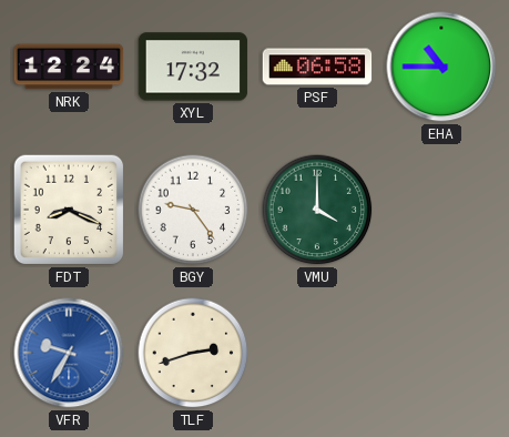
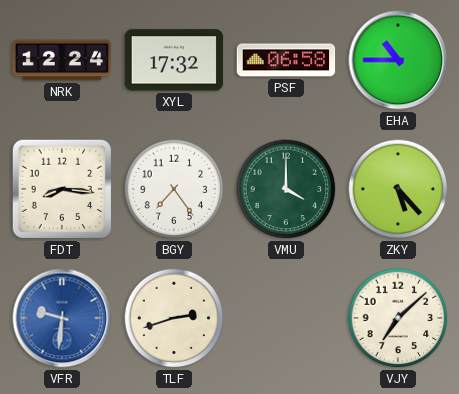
FDT: 8:19 -> 8:16
BGY: 9:24 -> 7:24
ZKY: none -> 5:23
VFR: 9:35 -> 9:31
VJY: none -> 7:08
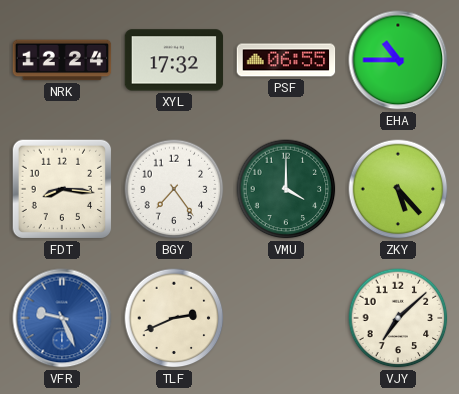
PSF: 06:58 -> 06:55
VFR: 9:31 -> 9:26
TLF: 2:42 -> 2:41
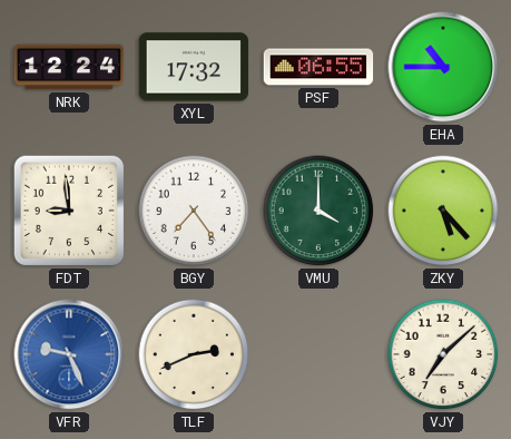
FDT: 8:16 -> 8:59
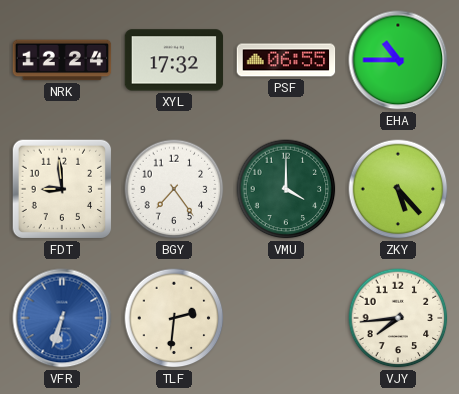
VFR: 9:26 -> 6:33
TLF: 2:41 -> 2:31
VJY: 7:08 -> 7:44
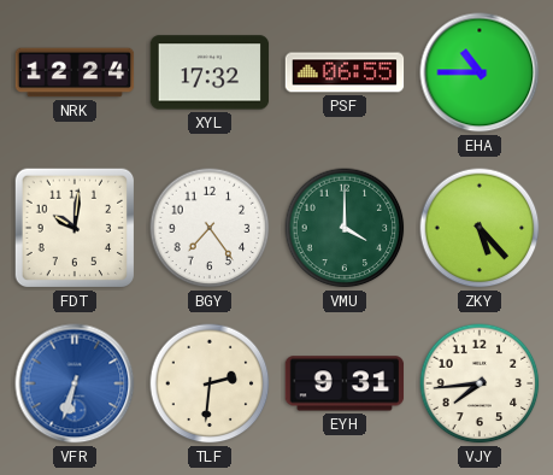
FDT: 8:59 -> 10:01
EYH: none -> 9:31
